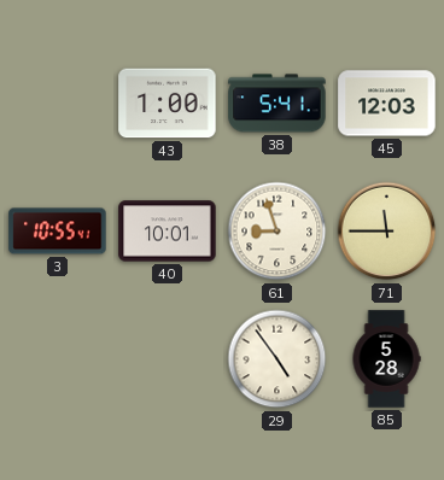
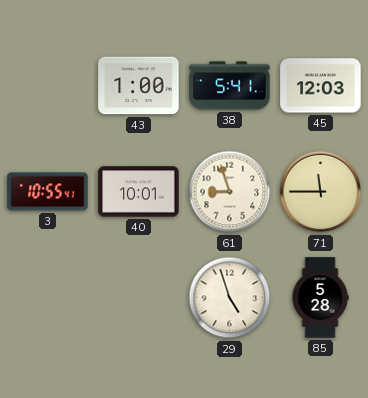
29: 4:54 -> 4:57
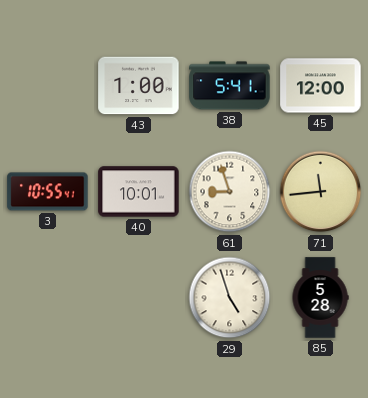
45: 12:03 -> 12:00
71: 11:45 -> 11:44
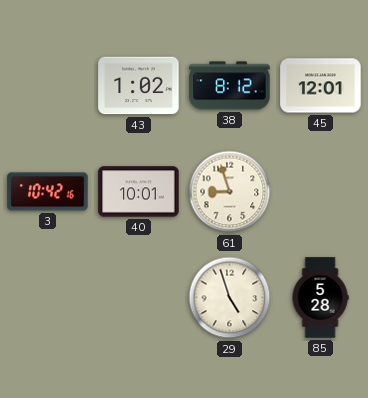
43: 1:00 -> 1:02
38: 5:41 -> 8:12
45: 12:00 -> 12:01
3: 10:55 -> 10:42
71: 11:44 -> none
